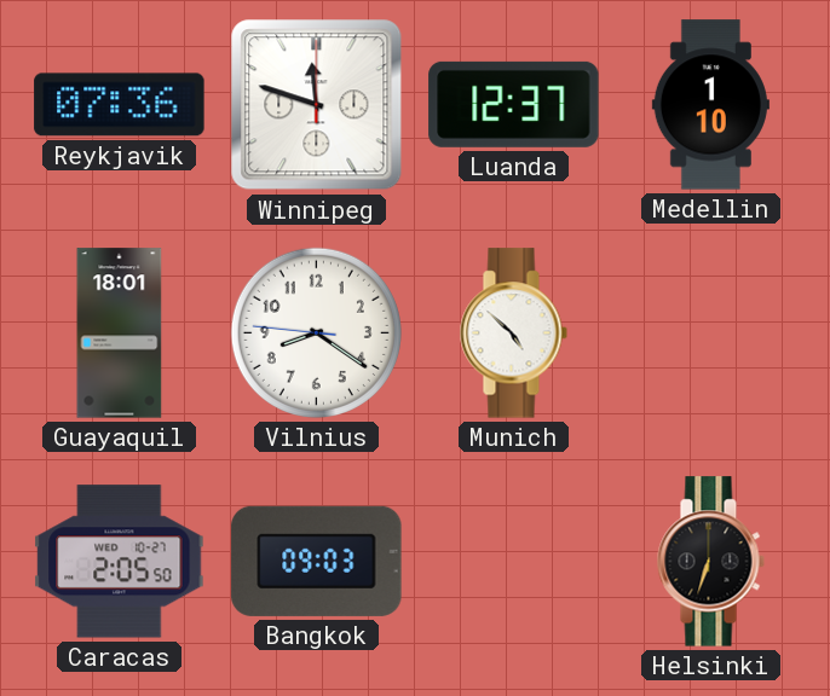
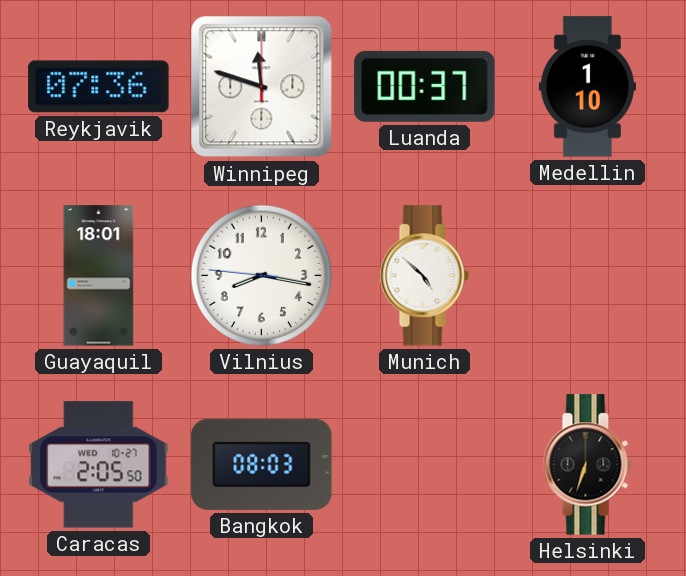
Luanda: 12:37 -> 00:37
Vilnius: 8:20 -> 8:16
Bangkok: 09:03 -> 08:03
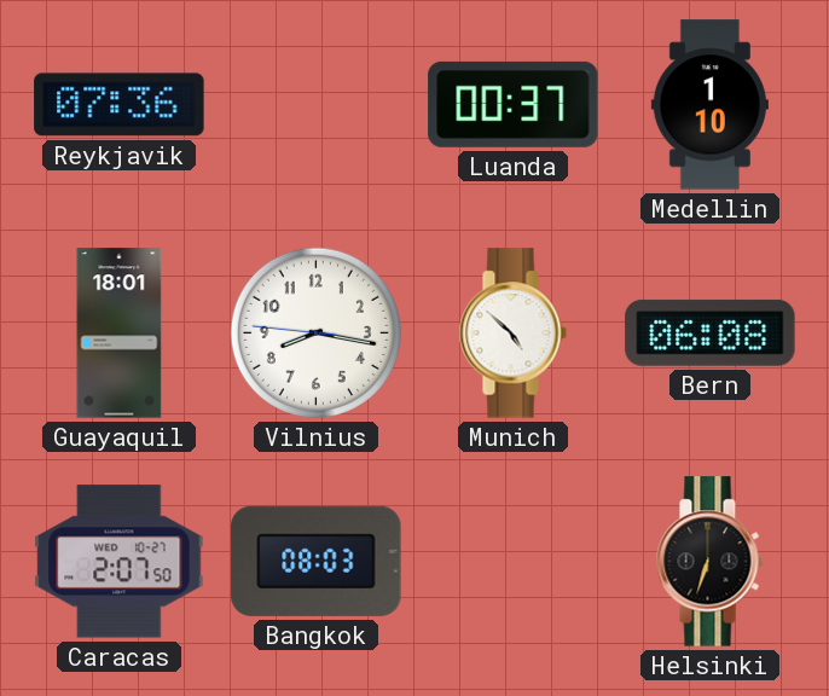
Winnipeg: 11:48 -> none
Bern: none -> 06:08
Caracas: 2:05 -> 2:07
